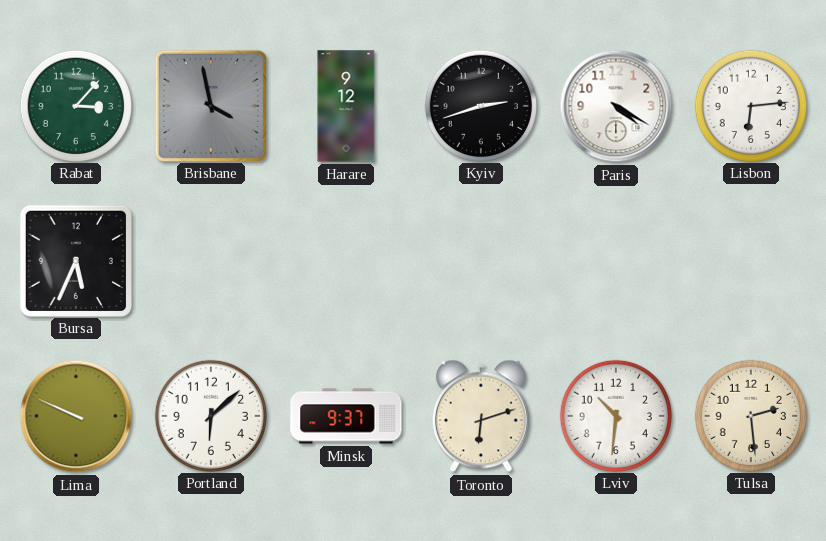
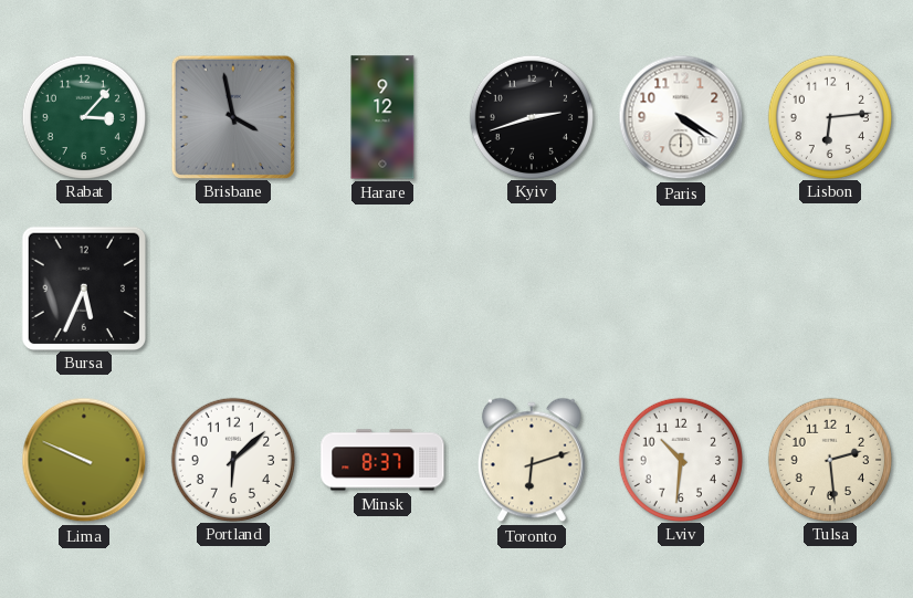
Minsk: 9:37 -> 8:37
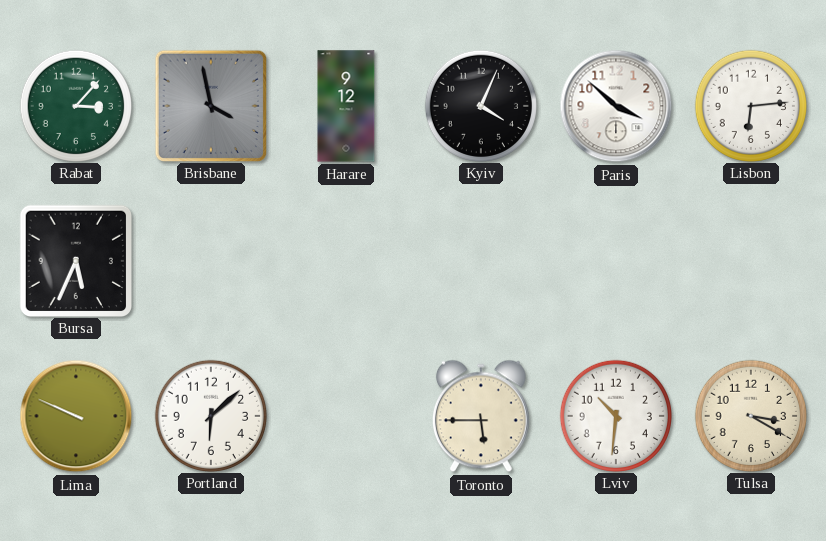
Kyiv: 2:42 -> 4:04
Paris: 4:20 -> 3:52
Minsk: 8:37 -> none
Toronto: 6:12 -> 5:45
Tulsa: 2:29 -> 3:20
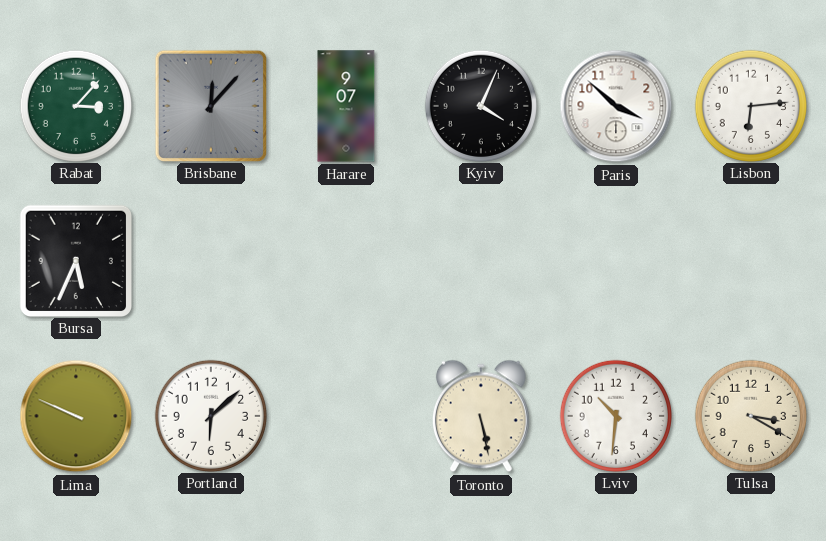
Brisbane: 3:58 -> 12:07
Harare: 9:12 -> 9:07
Toronto: 5:45 -> 5:28
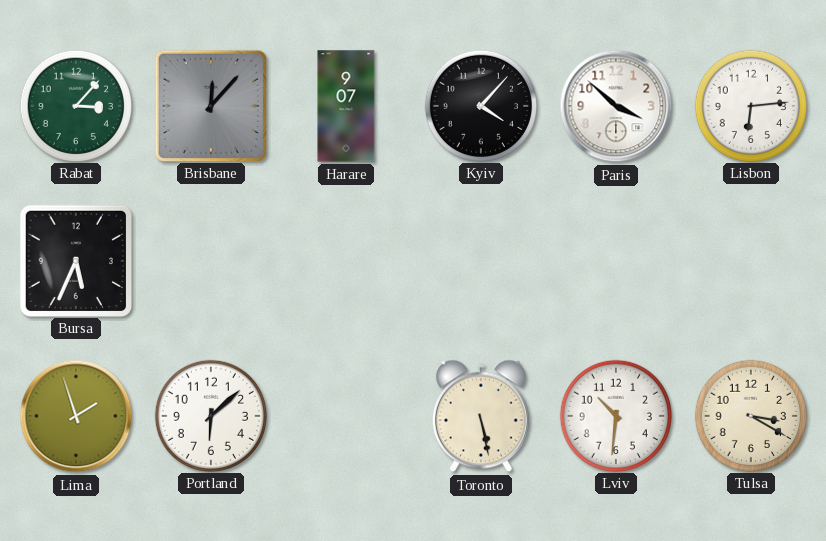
Kyiv: 4:04 -> 4:07
Lima: 9:49 -> 1:57
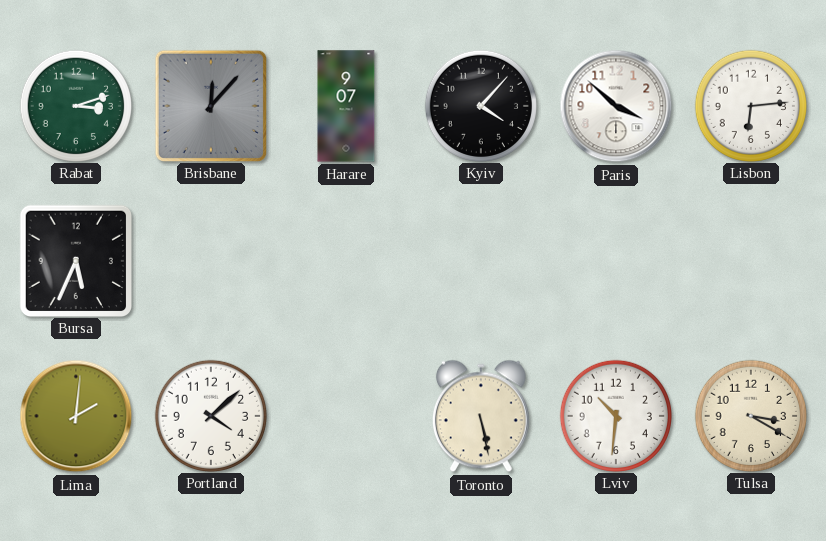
Rabat: 3:07 -> 3:12
Lima: 1:57 -> 2:01
Portland: 6:08 -> 4:08
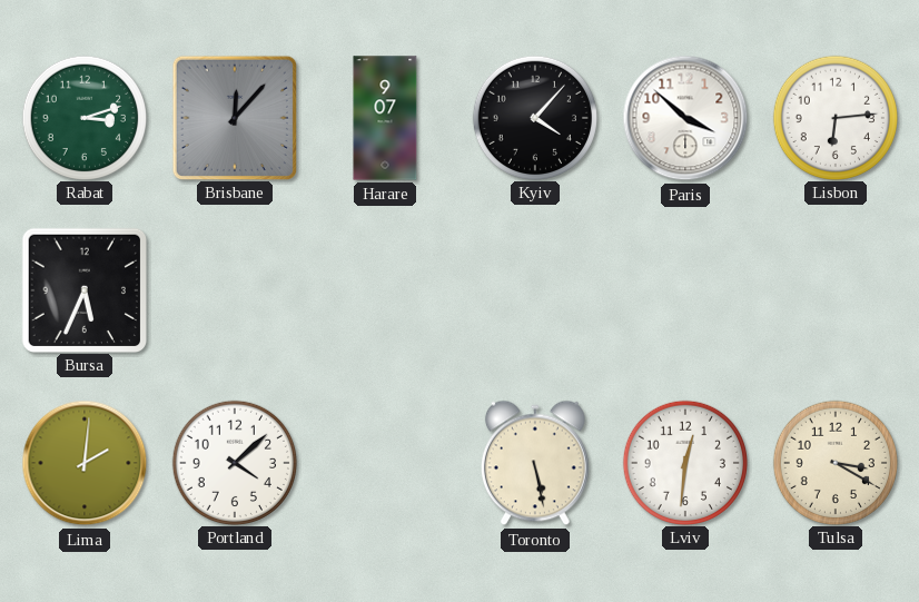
Lviv: 10:31 -> 12:31
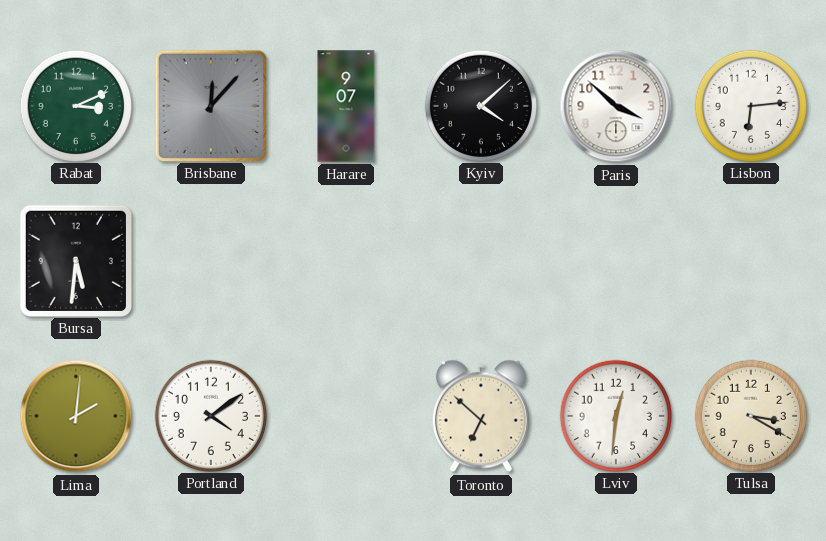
Rabat: 3:12 -> 3:11
Kyiv: 4:07 -> 4:08
Bursa: 5:34 -> 5:31
Portland: 4:08 -> 4:09
Toronto: 5:28 -> 6:52
